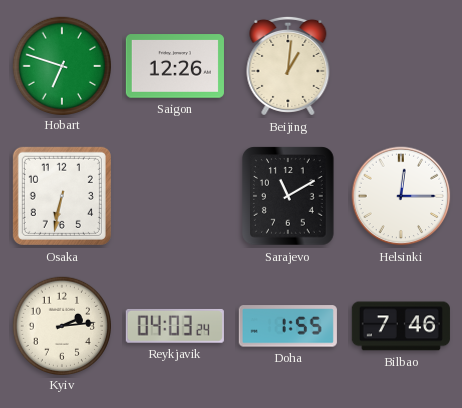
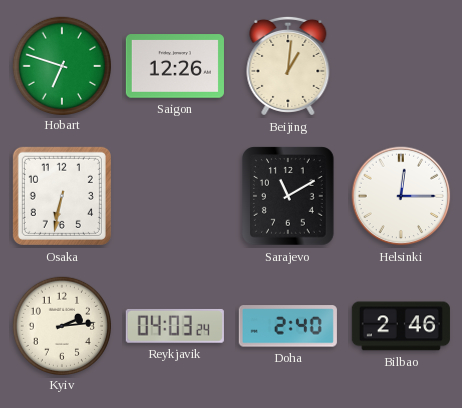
Doha: 1:55 -> 2:40
Bilbao: 7:46 -> 2:46
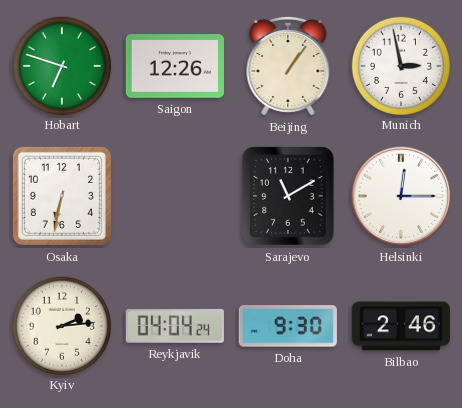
Beijing: 1:01 -> 1:06
Munich: none -> 2:58
Reykjavik: 04:03 -> 04:04
Doha: 2:40 -> 9:30
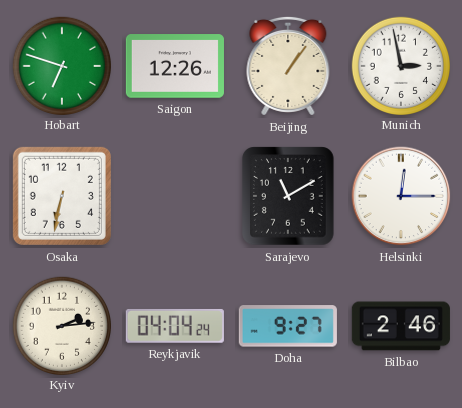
Doha: 9:30 -> 9:27
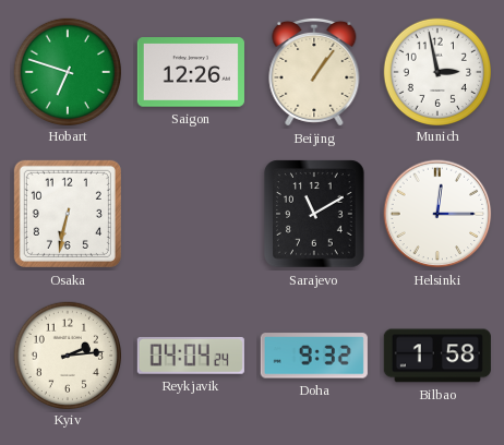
Doha: 9:27 -> 9:32
Bilbao: 2:46 -> 1:58
